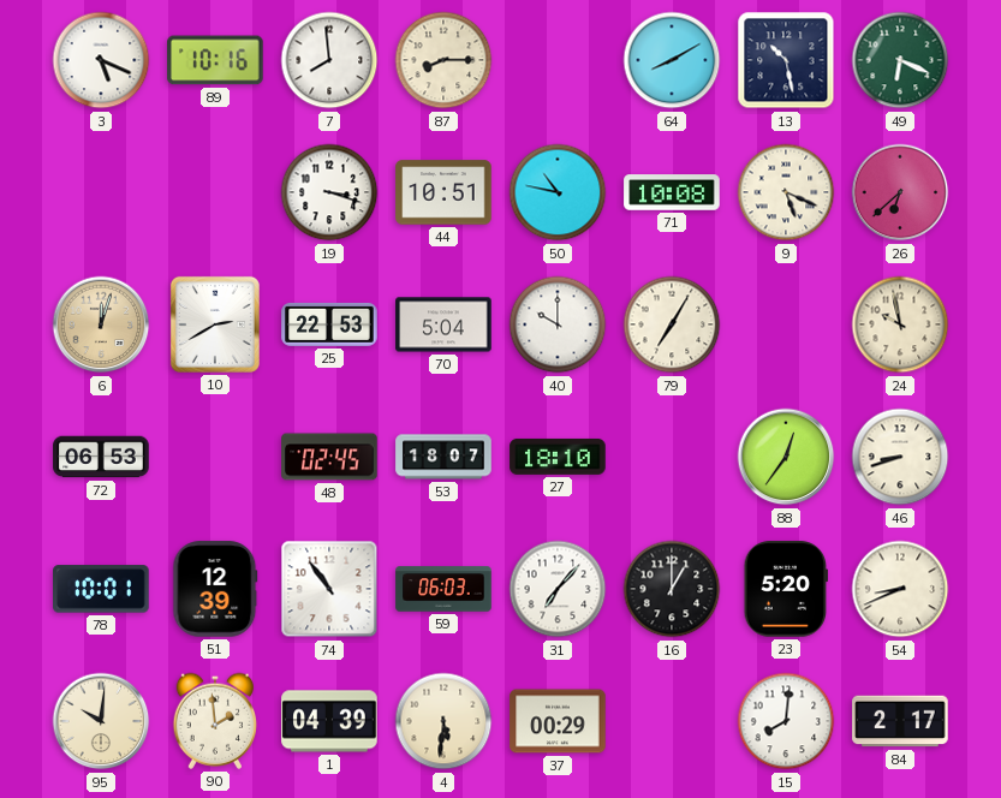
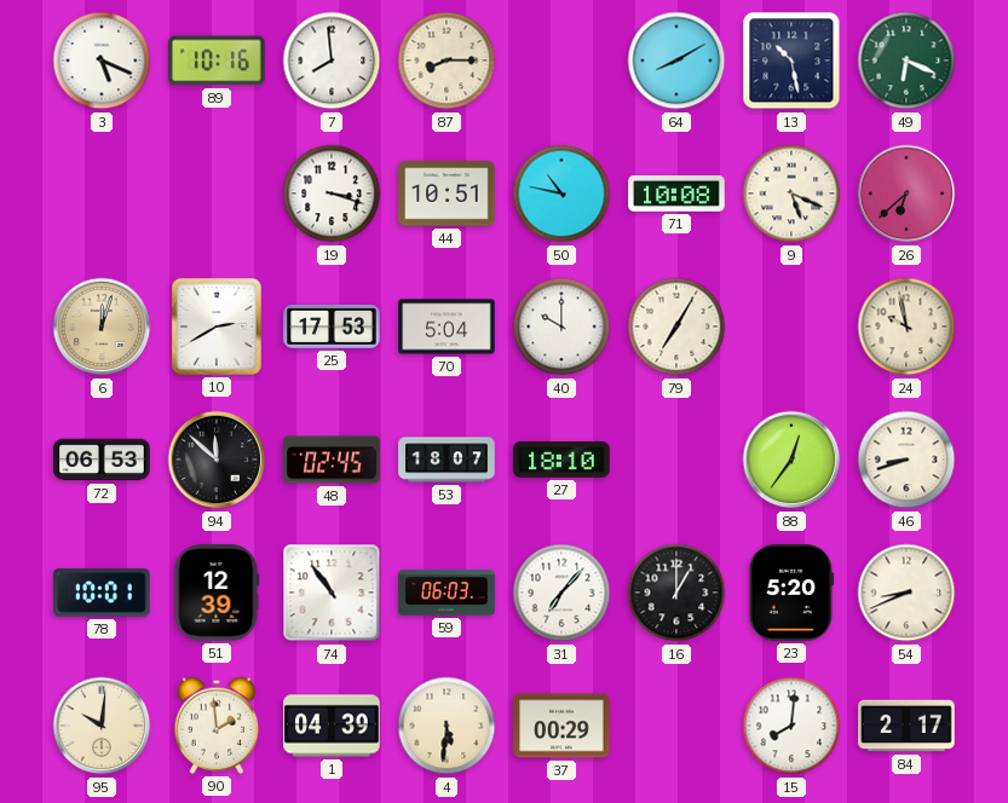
25: 22:53 -> 17:53
94: none -> 11:52
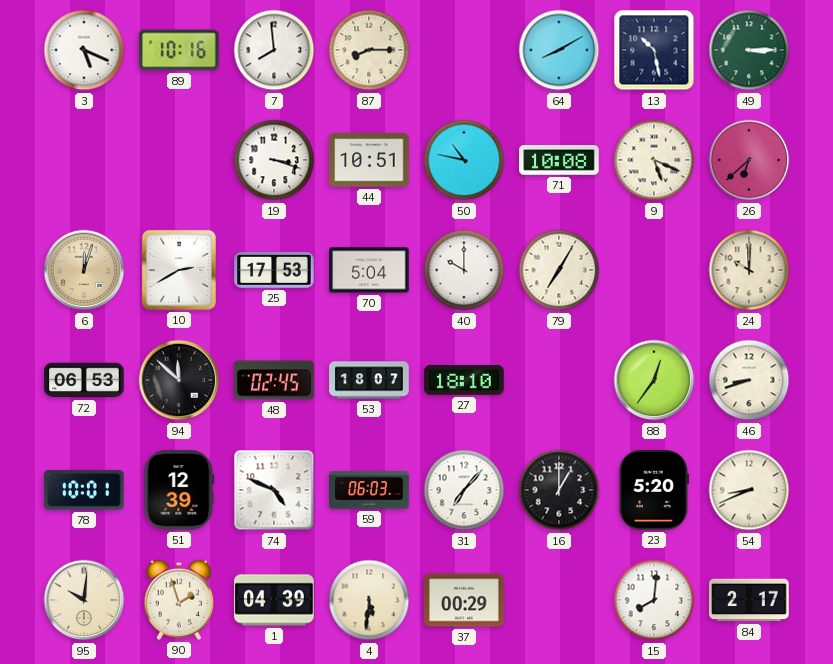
49: 6:19 -> 3:15
24: 9:58 -> 10:00
74: 10:54 -> 4:49
90: 1:59 -> 1:57
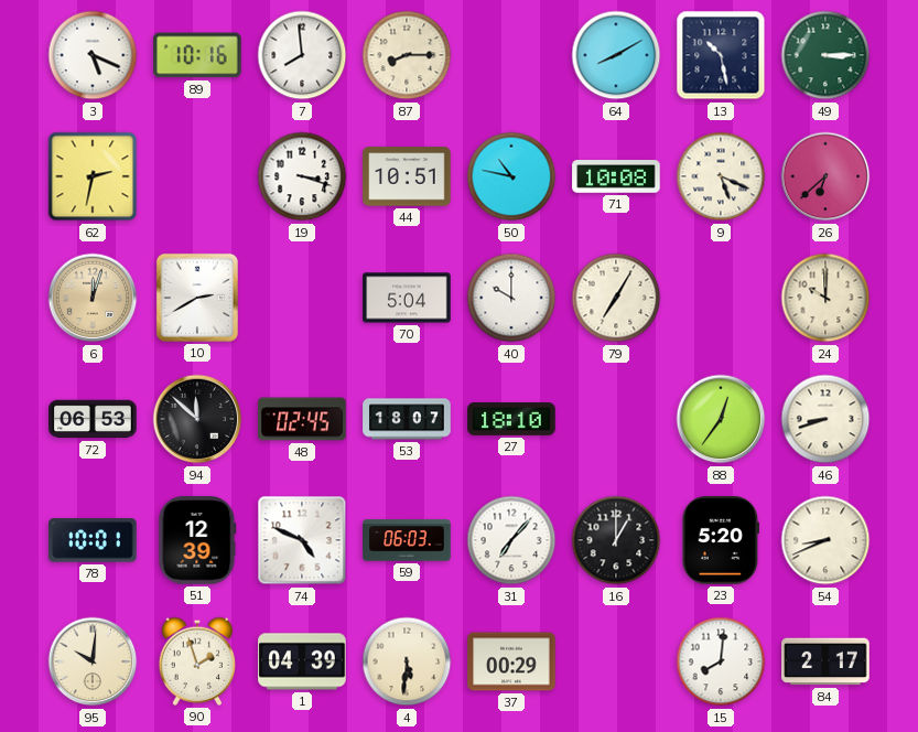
62: none -> 2:32
25: 17:53 -> none
